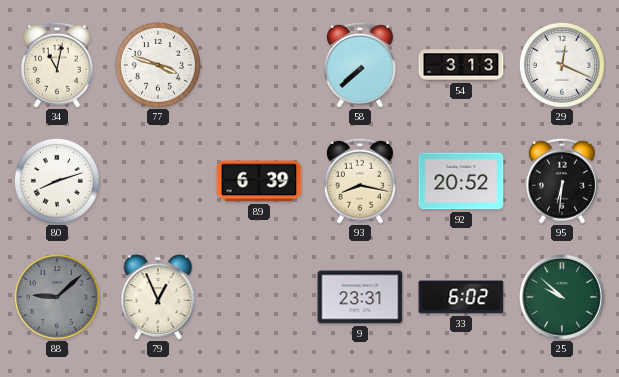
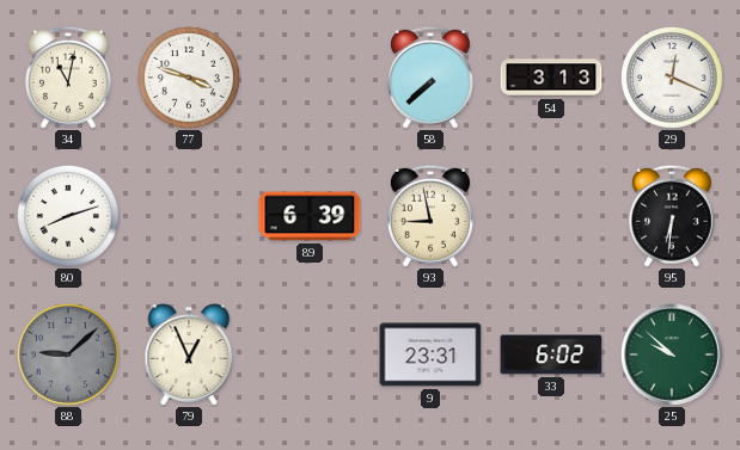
93: 8:17 -> 8:58
92: 20:52 -> none
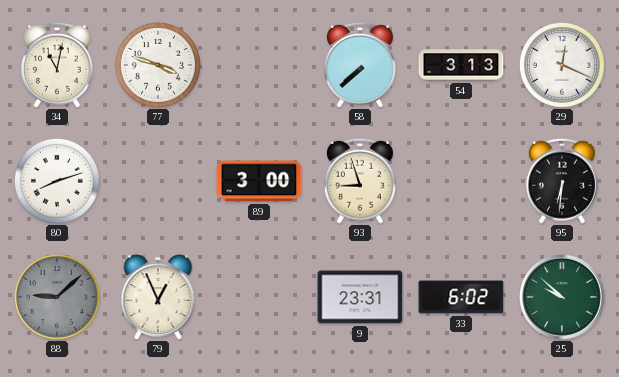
89: 6:39 -> 3:00
93: 8:58 -> 8:57
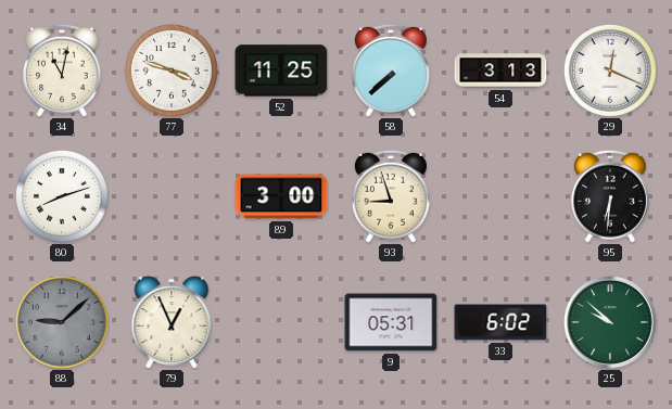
52: none -> 11:25
9: 23:31 -> 05:31
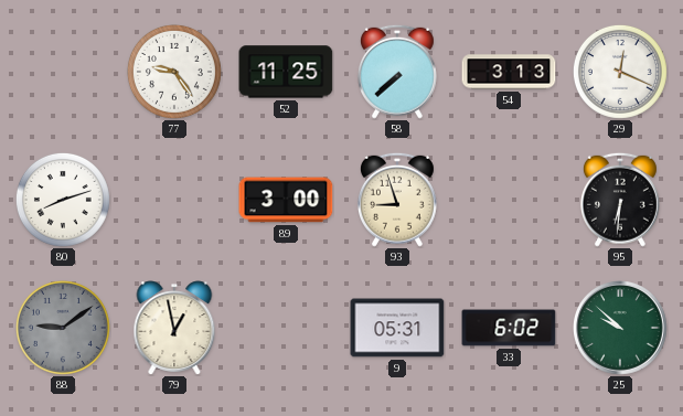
34: 11:02 -> none
77: 3:48 -> 9:24
88: 9:08 -> 9:09
79: 12:56 -> 12:58
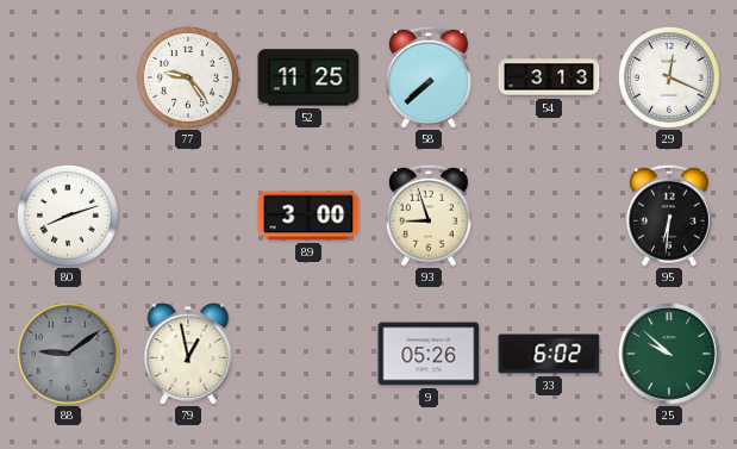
9: 05:31 -> 05:26
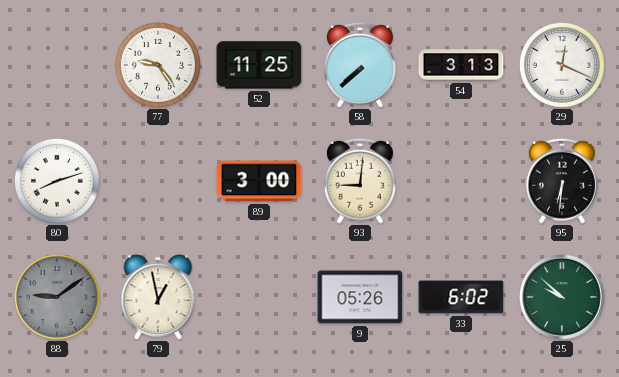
93: 8:57 -> 9:01
